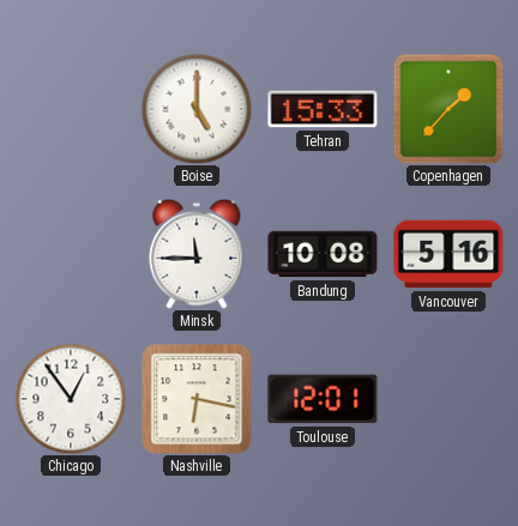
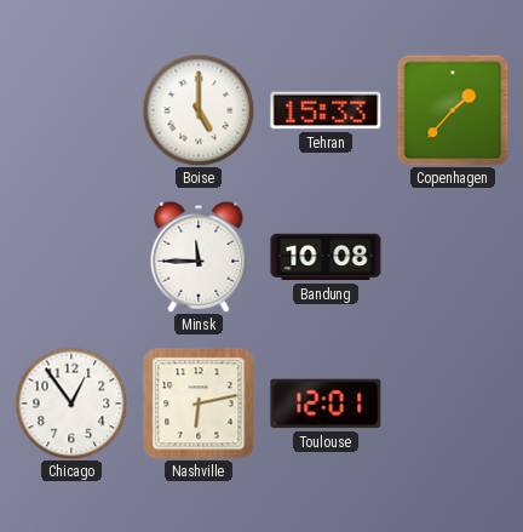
Vancouver: 5:16 -> none
Nashville: 6:17 -> 6:13
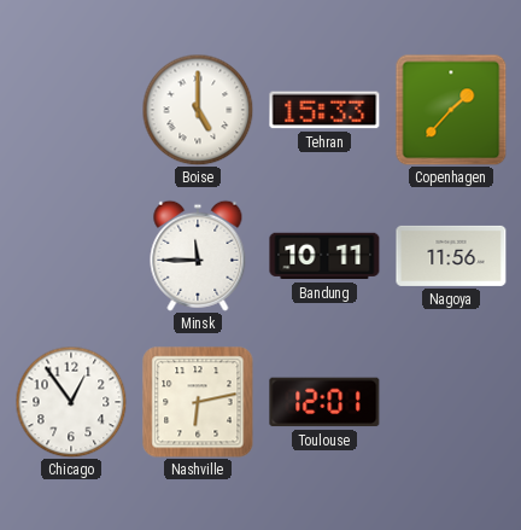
Bandung: 10:08 -> 10:11
Nagoya: none -> 11:56
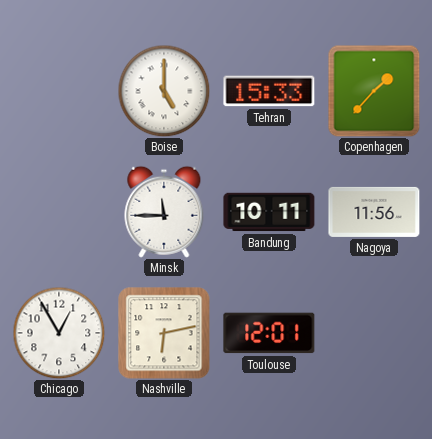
Chicago: 12:54 -> 12:55
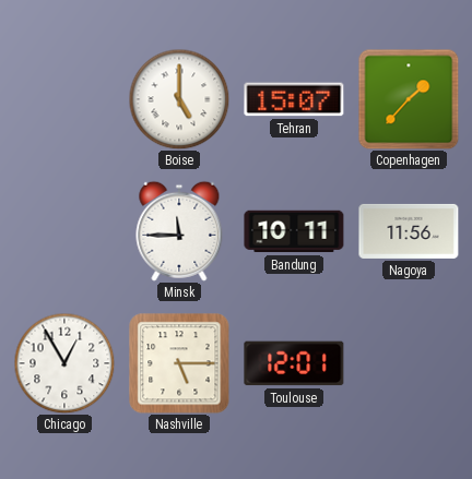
Tehran: 15:33 -> 15:07
Nashville: 6:13 -> 5:15
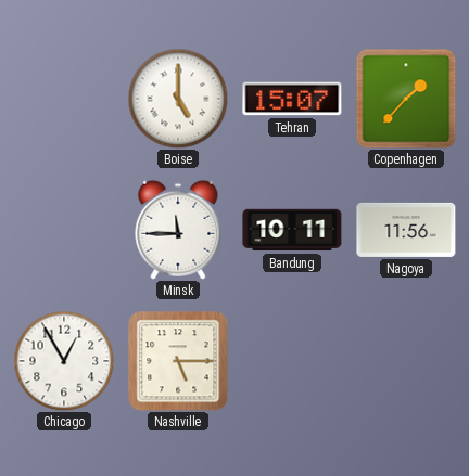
Toulouse: 12:01 -> none
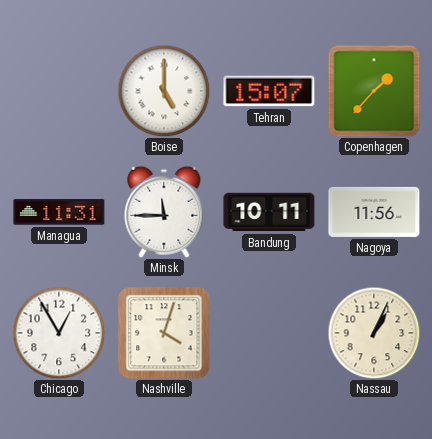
Managua: none -> 11:31
Nashville: 5:15 -> 4:03
Nassau: none -> 1:04
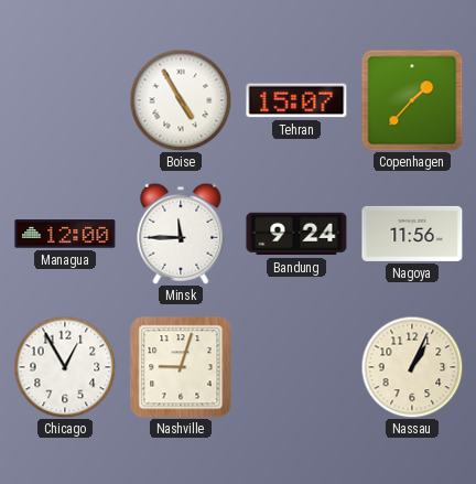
Boise: 5:00 -> 4:55
Managua: 11:31 -> 12:00
Bandung: 10:11 -> 9:24
Nashville: 4:03 -> 9:03
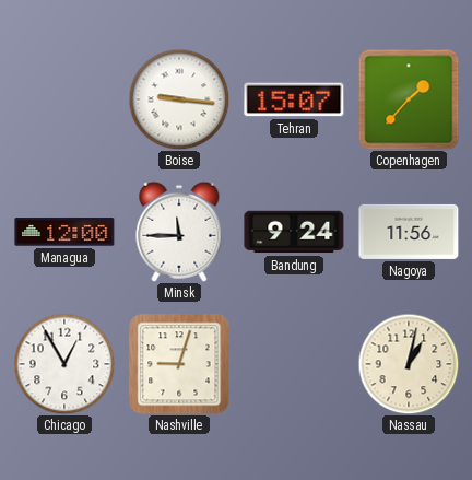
Boise: 4:55 -> 9:16
Nassau: 1:04 -> 1:02
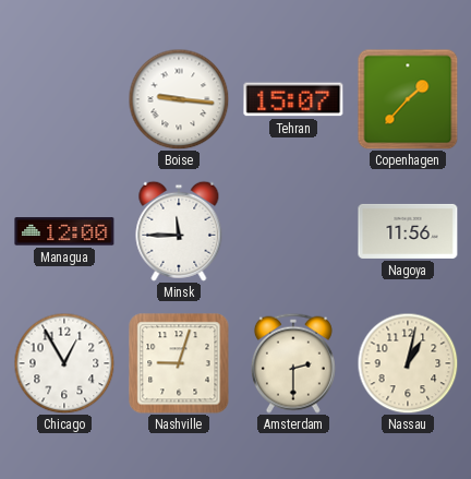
Bandung: 9:24 -> none
Amsterdam: none -> 2:30
